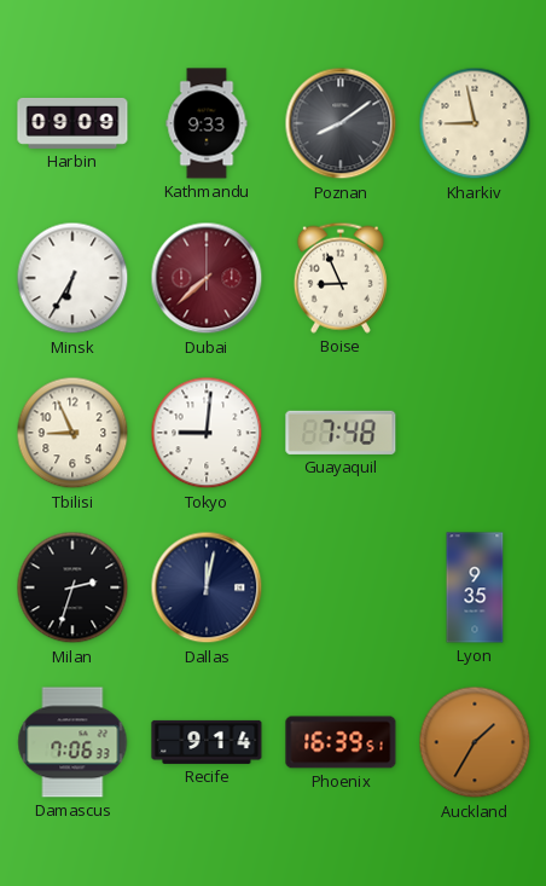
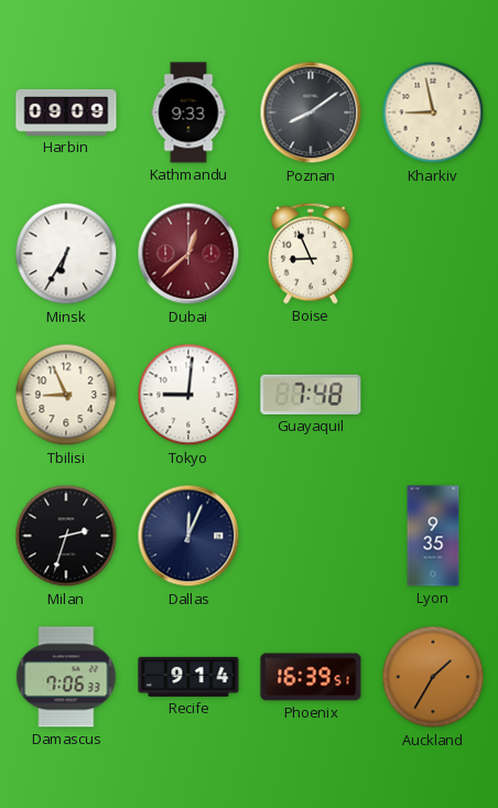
Dubai: 7:38 -> 12:38
Dallas: 12:02 -> 12:04
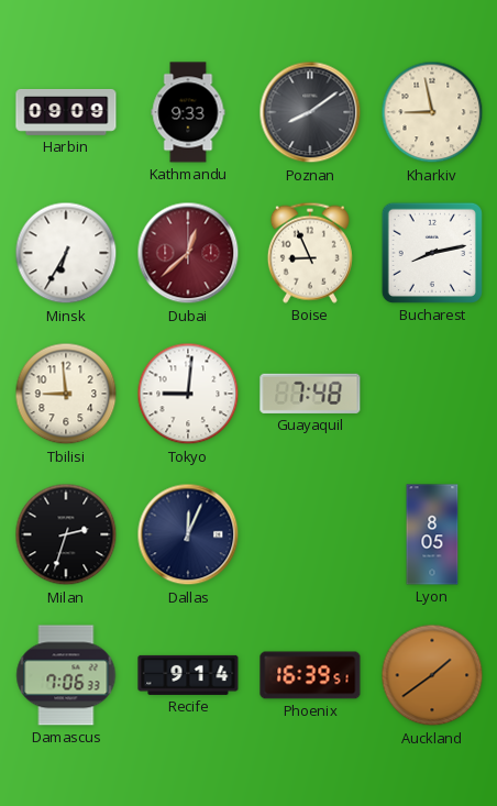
Bucharest: none -> 8:13
Tbilisi: 8:56 -> 8:59
Lyon: 9:35 -> 8:05
Auckland: 1:35 -> 1:39
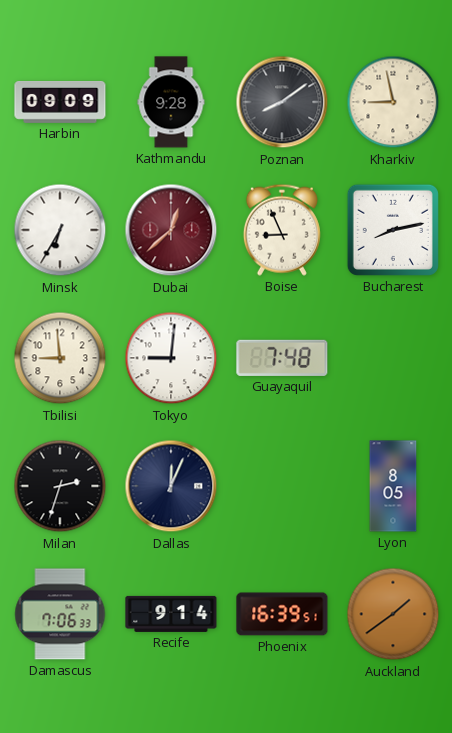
Kathmandu: 9:33 -> 9:28
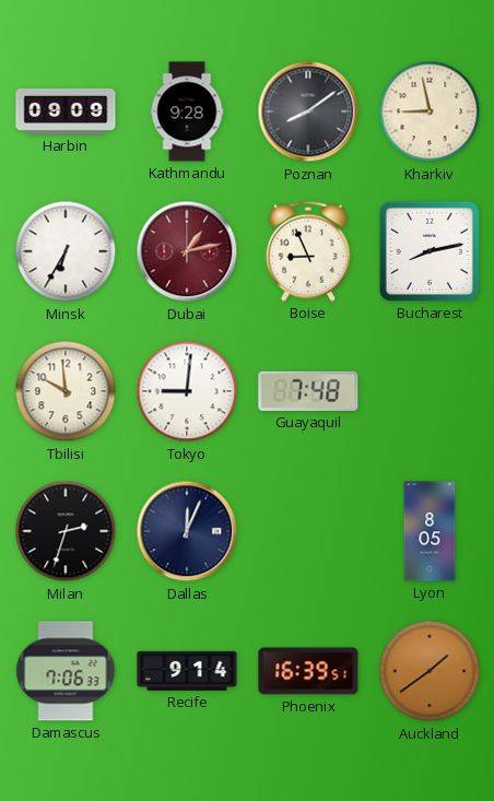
Dubai: 12:38 -> 1:13
Tbilisi: 8:59 -> 9:59
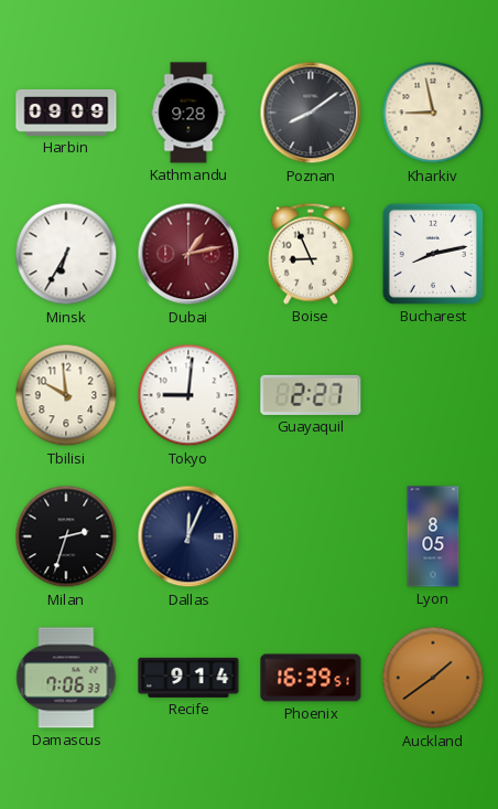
Guayaquil: 7:48 -> 2:27
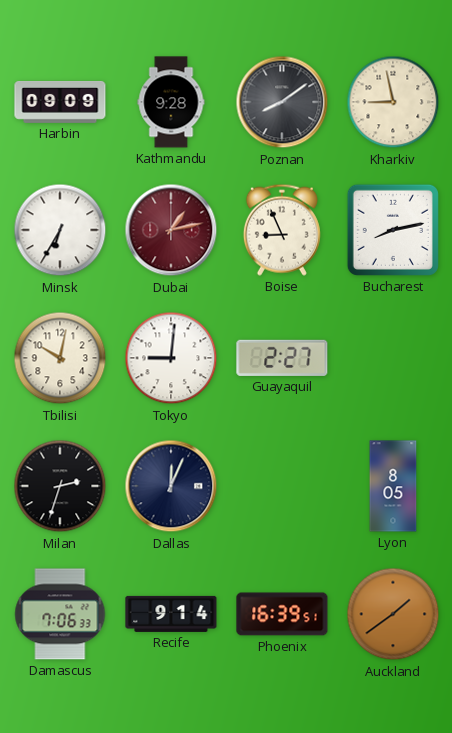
Tbilisi: 9:59 -> 10:02
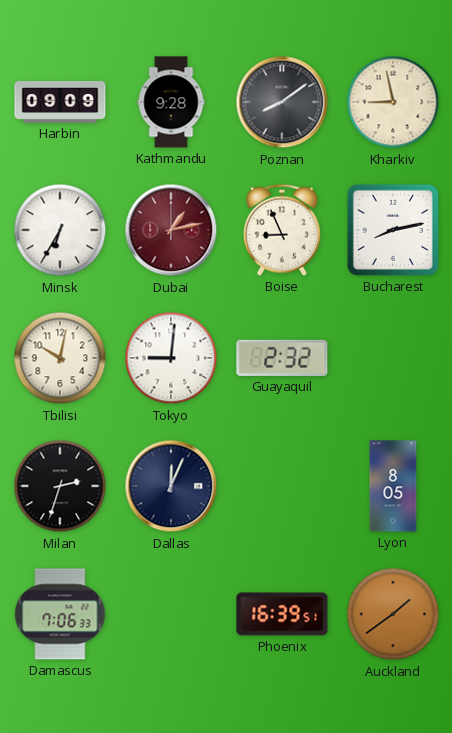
Guayaquil: 2:27 -> 2:32
Recife: 9:14 -> none
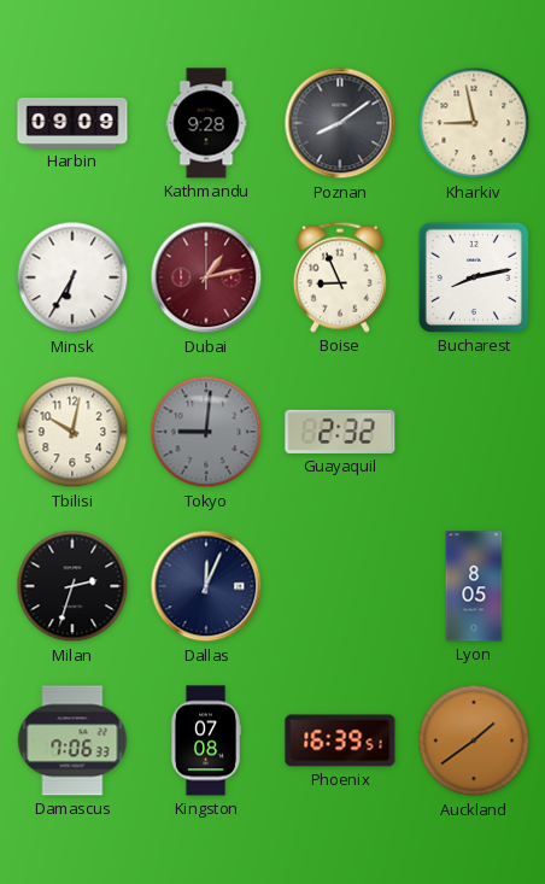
Tokyo dial: white -> grey
Kingston: none -> 07:08
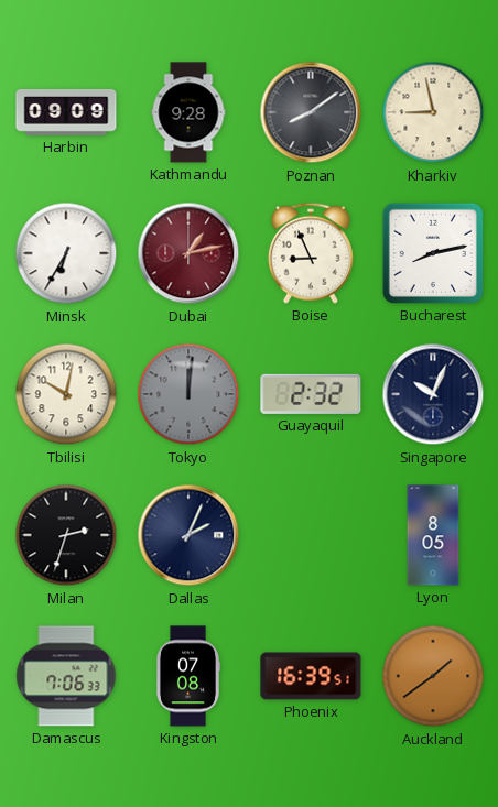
Tokyo: 9:01 -> 12:01
Singapore: none -> 10:04
Dallas: 12:04 -> 2:04
